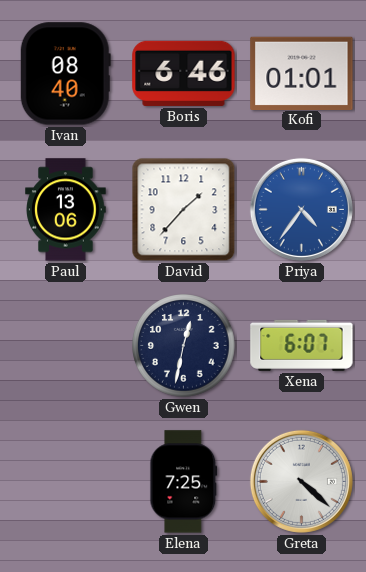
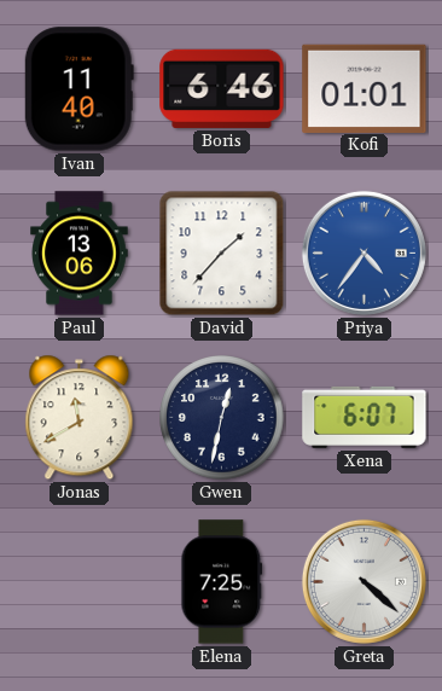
Ivan: 08:40 -> 11:40
Jonas: none -> 11:40
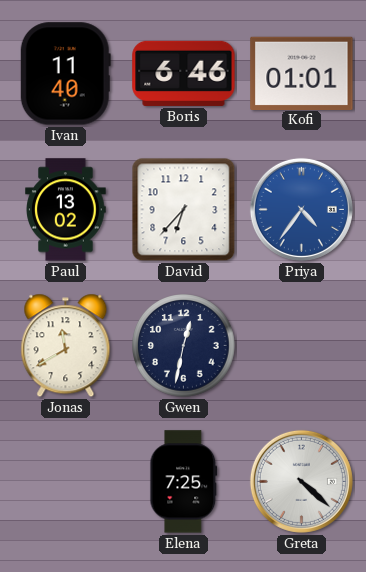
Paul: 13:06 -> 13:02
David: 1:37 -> 6:37
Xena: 6:07 -> none
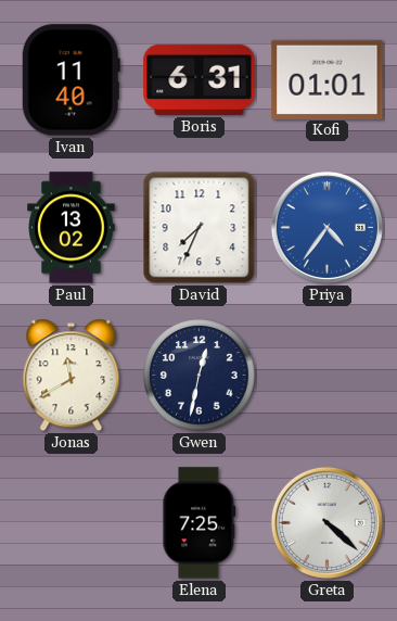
Boris: 6:46 -> 6:31
David: 6:37 -> 7:34
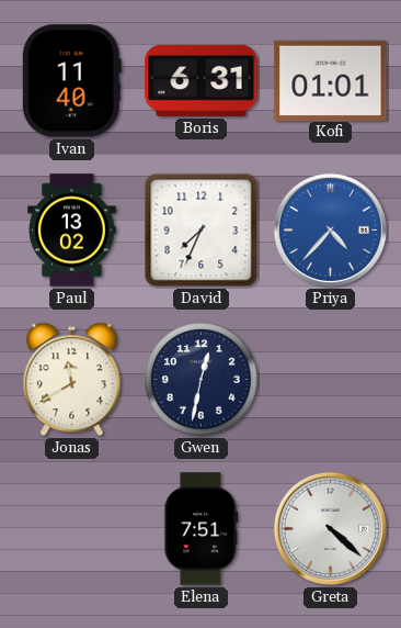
Priya: 4:36 -> 4:37
Elena: 7:25 -> 7:51
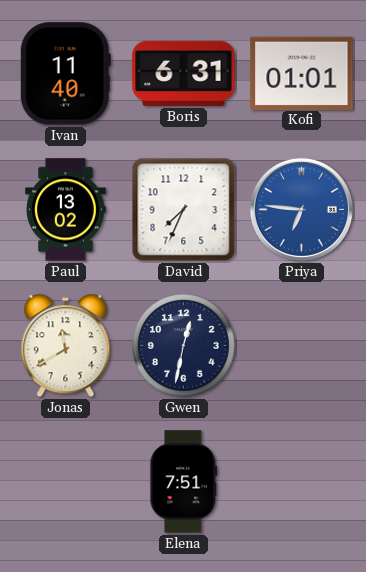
Priya: 4:37 -> 6:46
Greta: 4:22 -> none
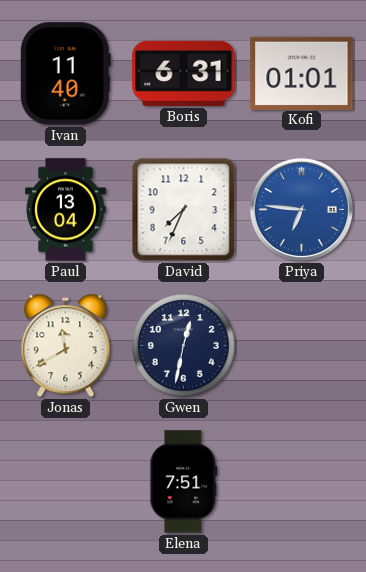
Paul: 13:02 -> 13:04
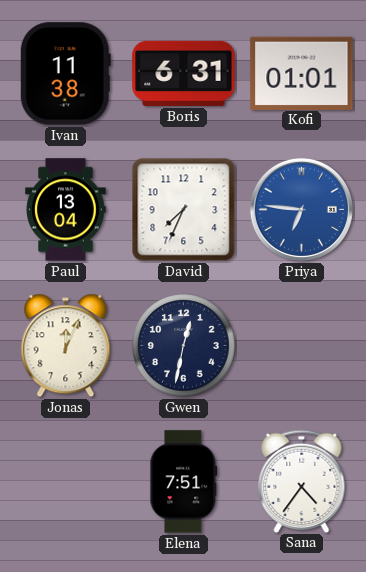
Ivan: 11:40 -> 11:38
Jonas: 11:40 -> 12:04
Sana: none -> 4:36
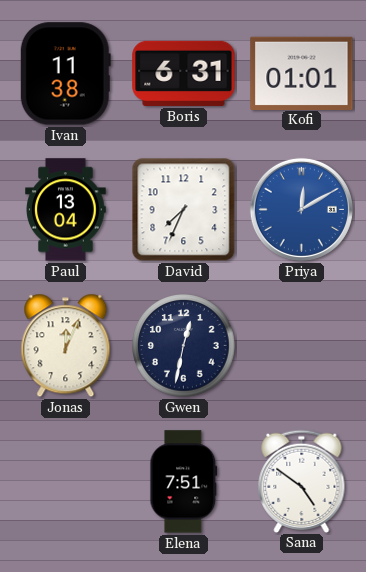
Priya: 6:46 -> 12:10
Sana: 4:36 -> 4:51
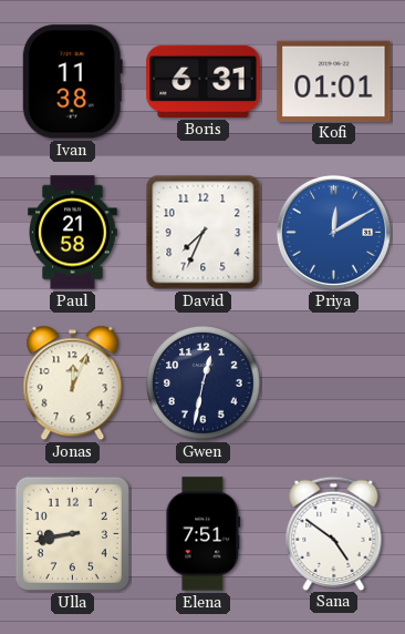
Paul: 13:04 -> 21:58
Ulla: none -> 8:43
